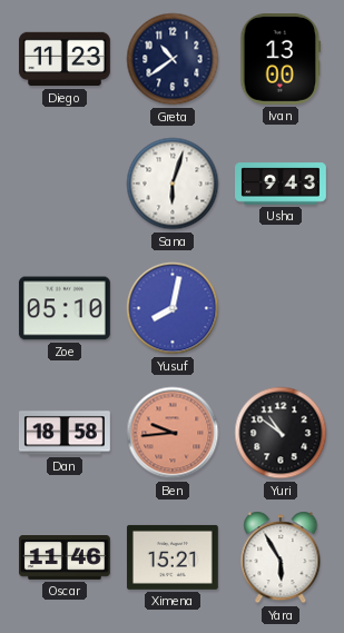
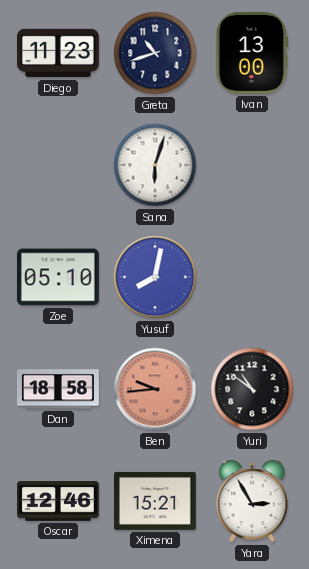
Greta: 10:39 -> 10:42
Usha: 9:43 -> none
Oscar: 11:46 -> 12:46
Yara: 5:55 -> 2:55
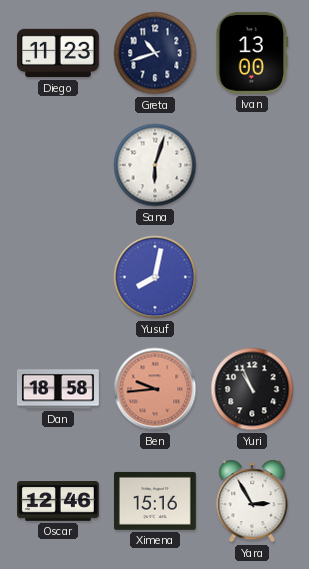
Zoe: 05:10 -> none
Yuri: 10:51 -> 10:56
Ximena: 15:21 -> 15:16
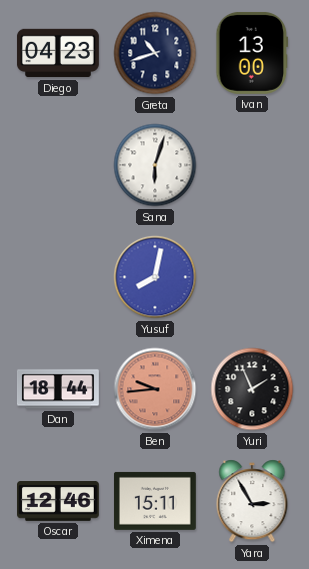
Diego: 11:23 -> 04:23
Dan: 18:58 -> 18:44
Yuri: 10:56 -> 1:56
Ximena: 15:16 -> 15:11
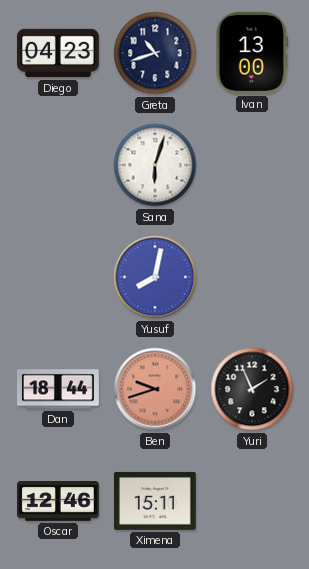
Ben: 9:44 -> 9:42
Yara: 2:55 -> none
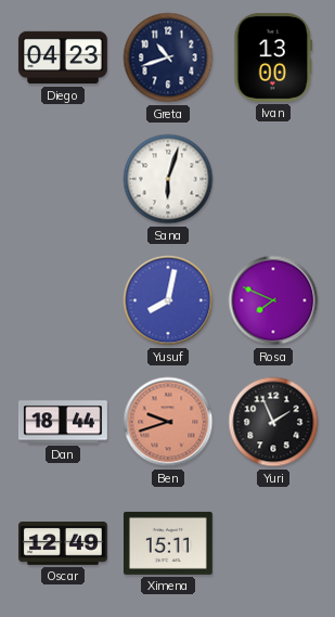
Rosa: none -> 7:49
Oscar: 12:46 -> 12:49
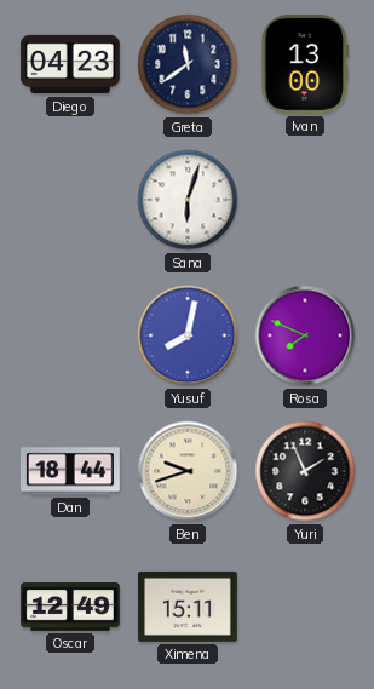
Greta: 10:42 -> 11:39
Ben dial: salmon -> cream
